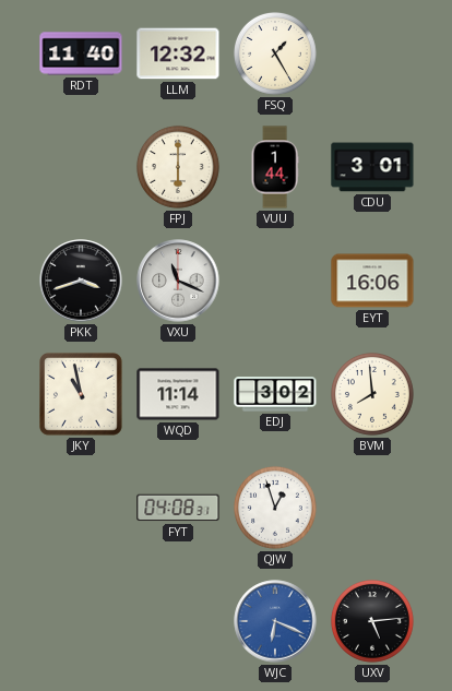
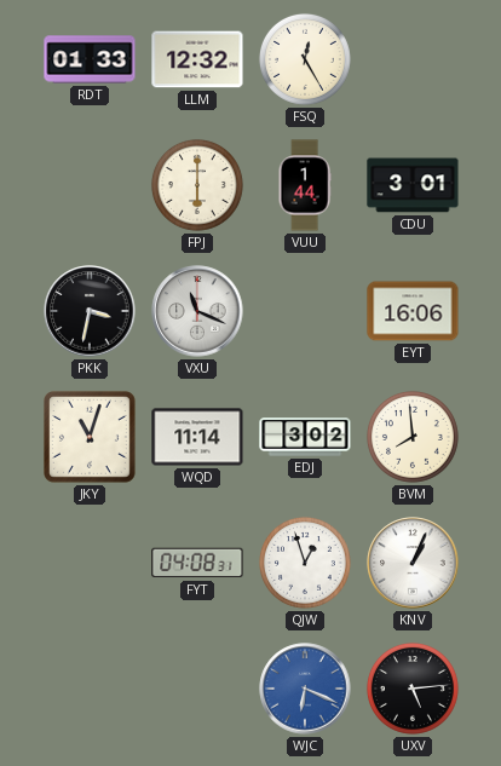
RDT: 11:40 -> 01:33
FSQ: 1:25 -> 12:25
PKK: 3:42 -> 3:32
JKY: 10:58 -> 11:03
KNV: none -> 1:04
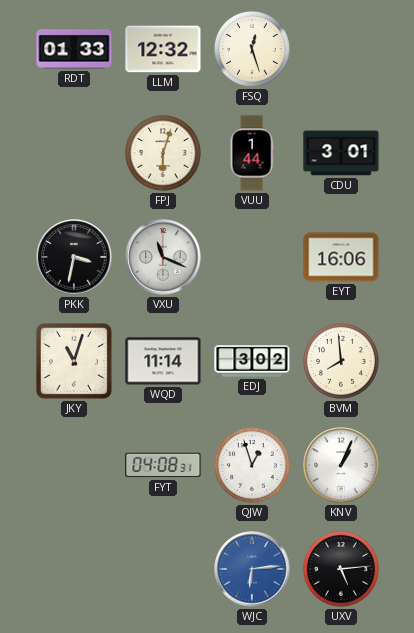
FSQ: 12:25 -> 12:27
FPJ: 6:00 -> 6:03
WJC: 6:19 -> 6:14
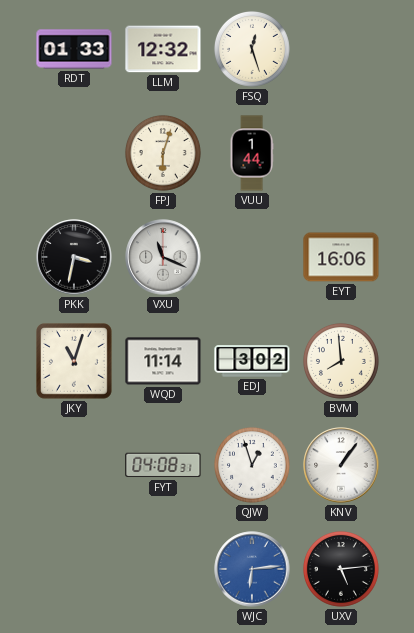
CDU: 3:01 -> none
KNV: 1:04 -> 1:06
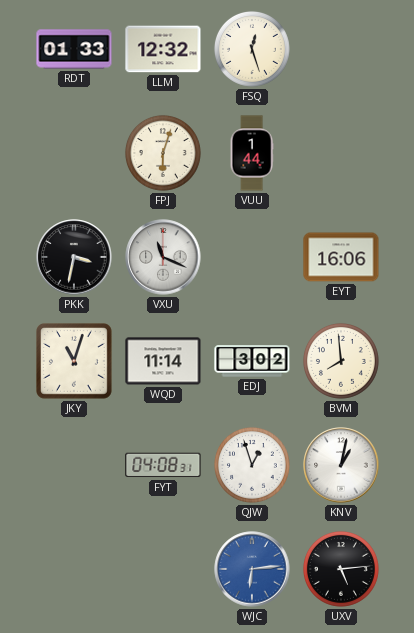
KNV: 1:06 -> 1:02
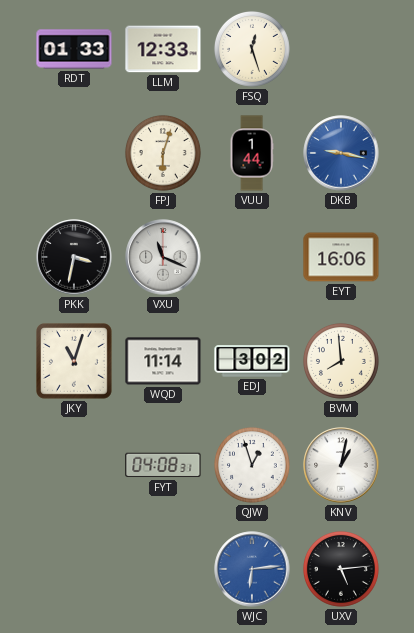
LLM: 12:32 -> 12:33
DKB: none -> 9:17
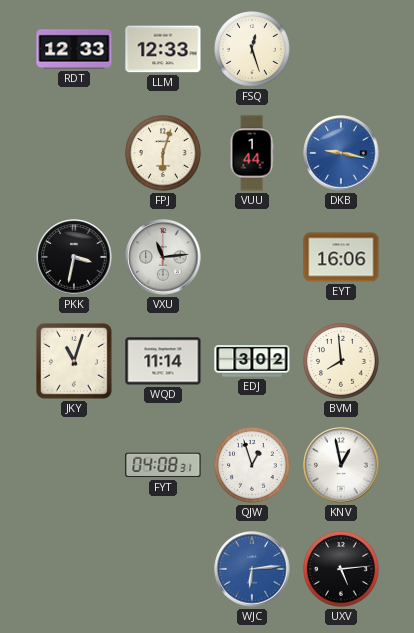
RDT: 01:33 -> 12:33
VXU: 11:19 -> 11:14
KNV: 1:02 -> 12:58
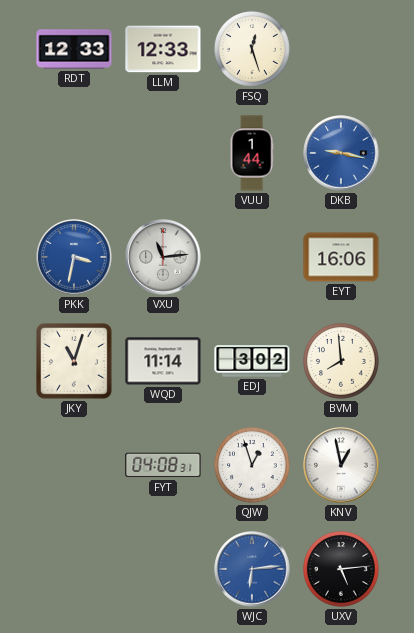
FPJ: 6:03 -> none
PKK dial: black -> blue
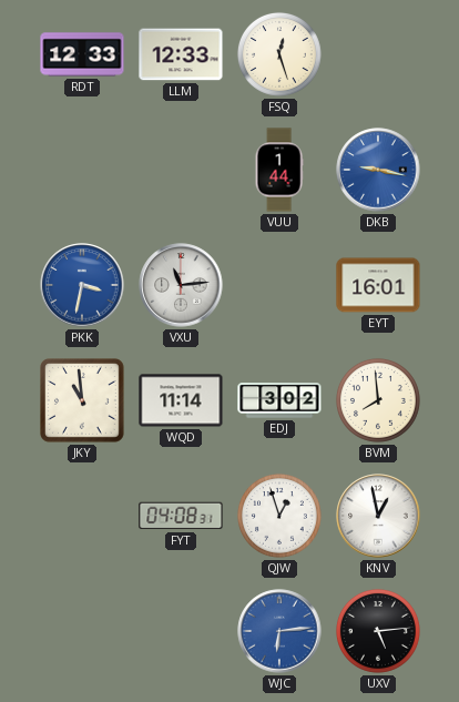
EYT: 16:06 -> 16:01
JKY: 11:03 -> 10:59
